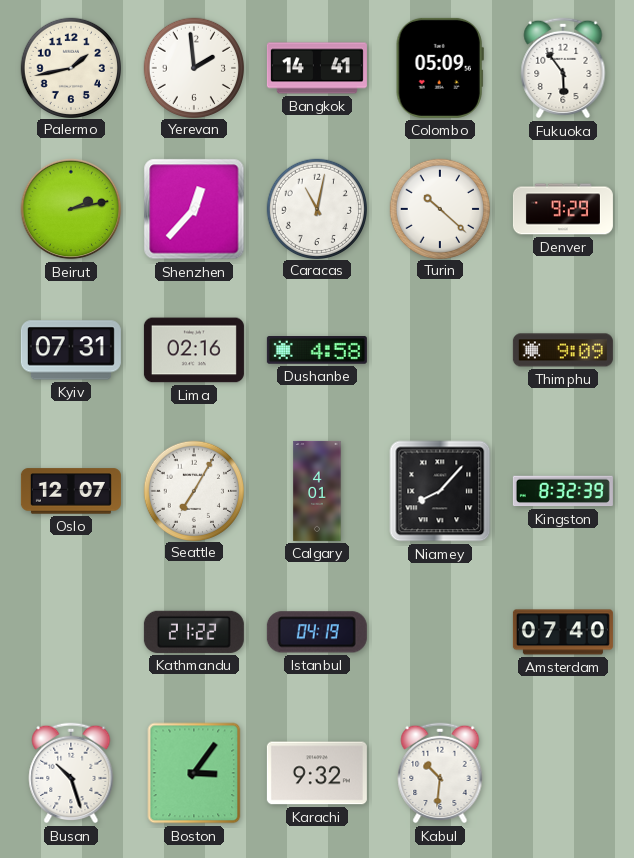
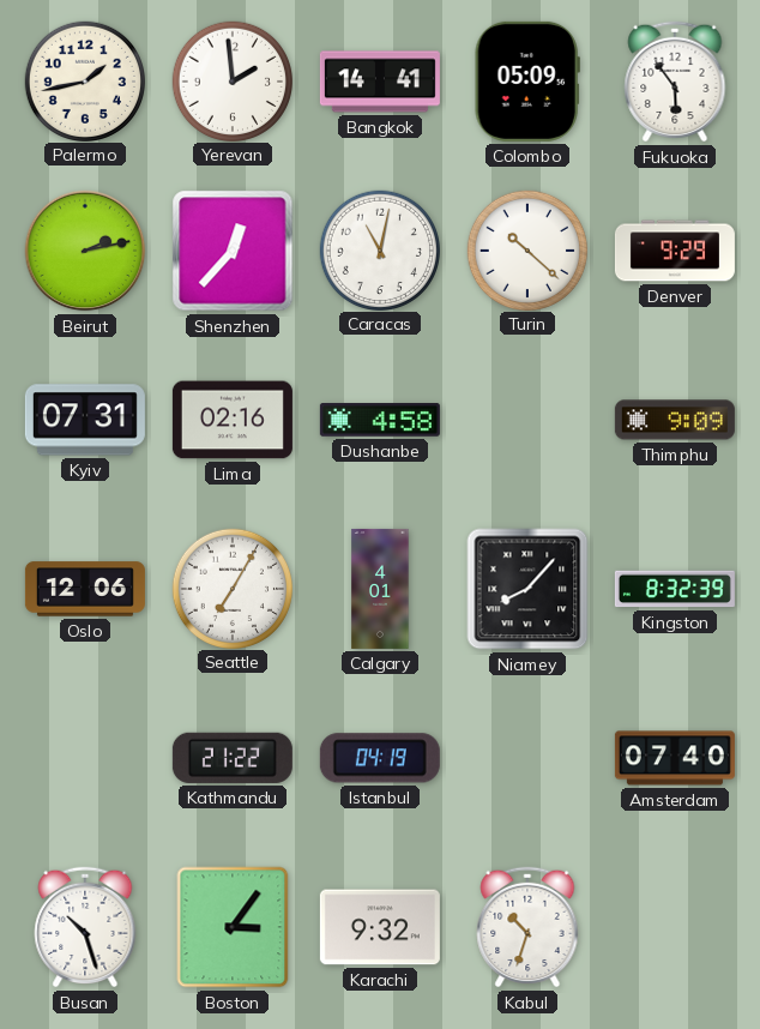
Oslo: 12:07 -> 12:06
Kabul: 10:31 -> 10:33
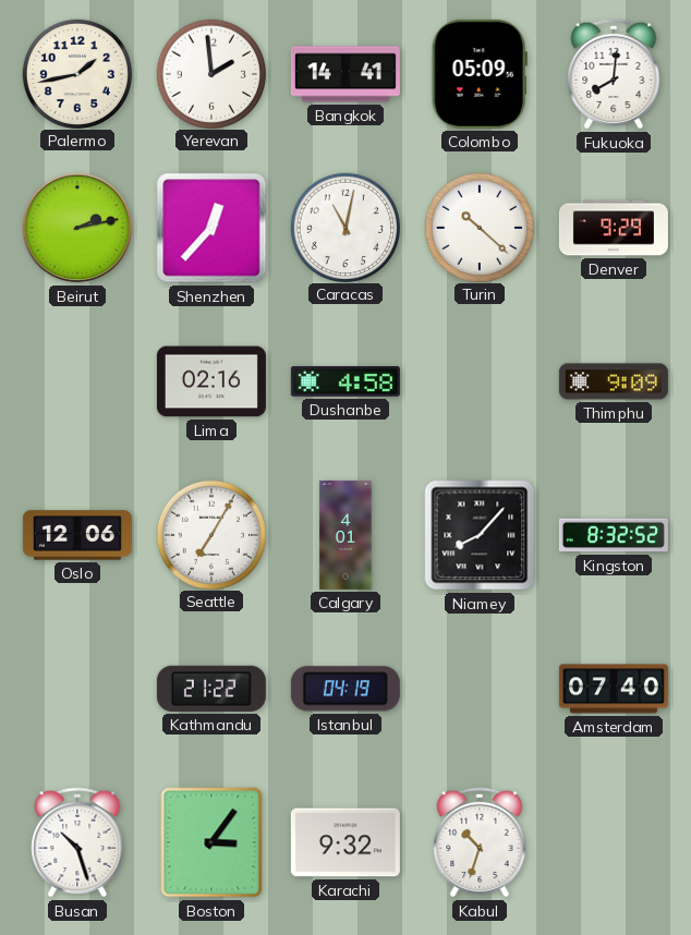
Fukuoka: 5:54 -> 8:01
Kyiv: 07:31 -> none
Kingston: 8:32:39 -> 8:32:52
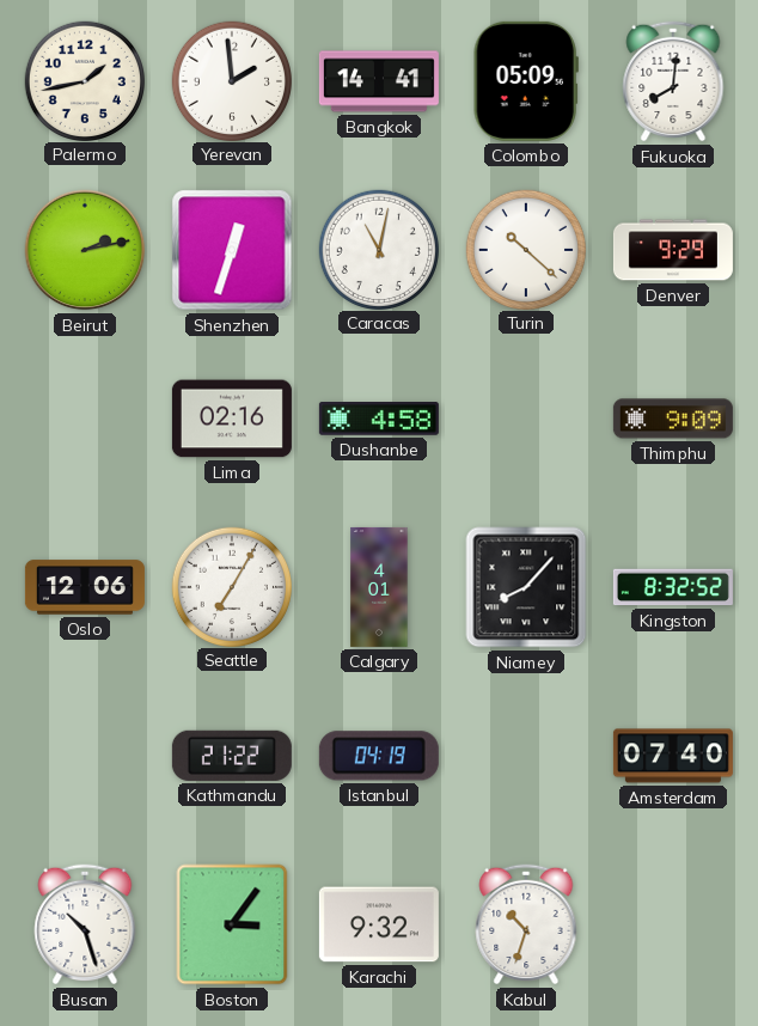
Shenzhen: 12:37 -> 12:33
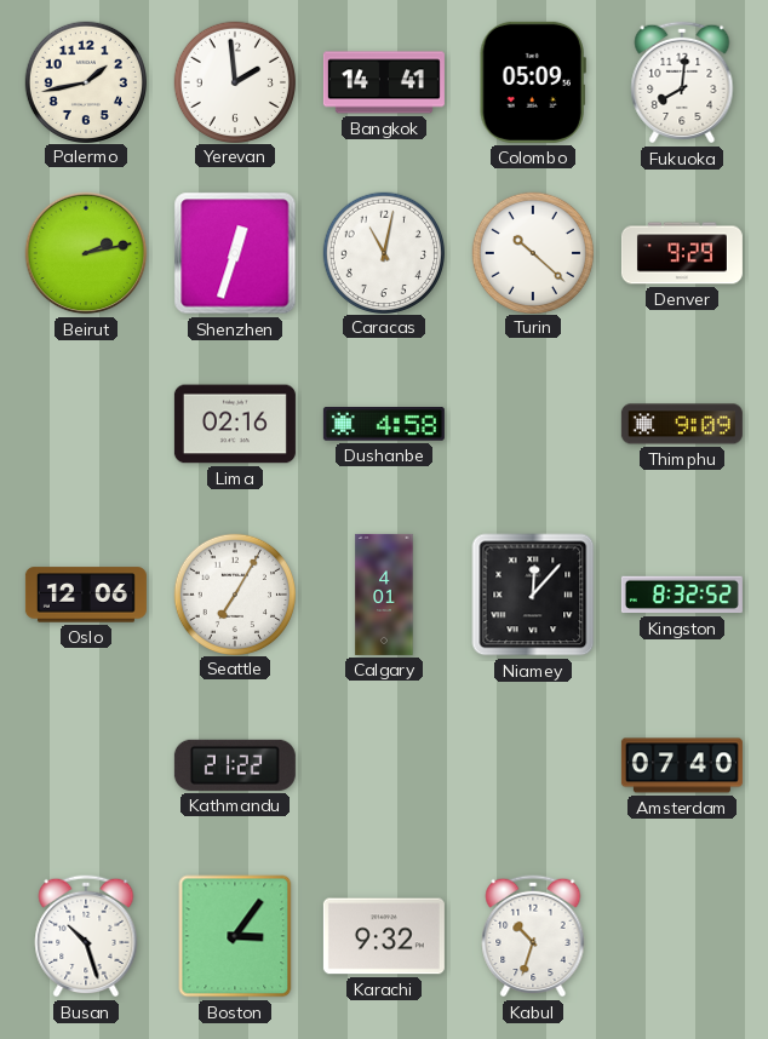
Niamey: 8:07 -> 12:07
Istanbul: 04:19 -> none
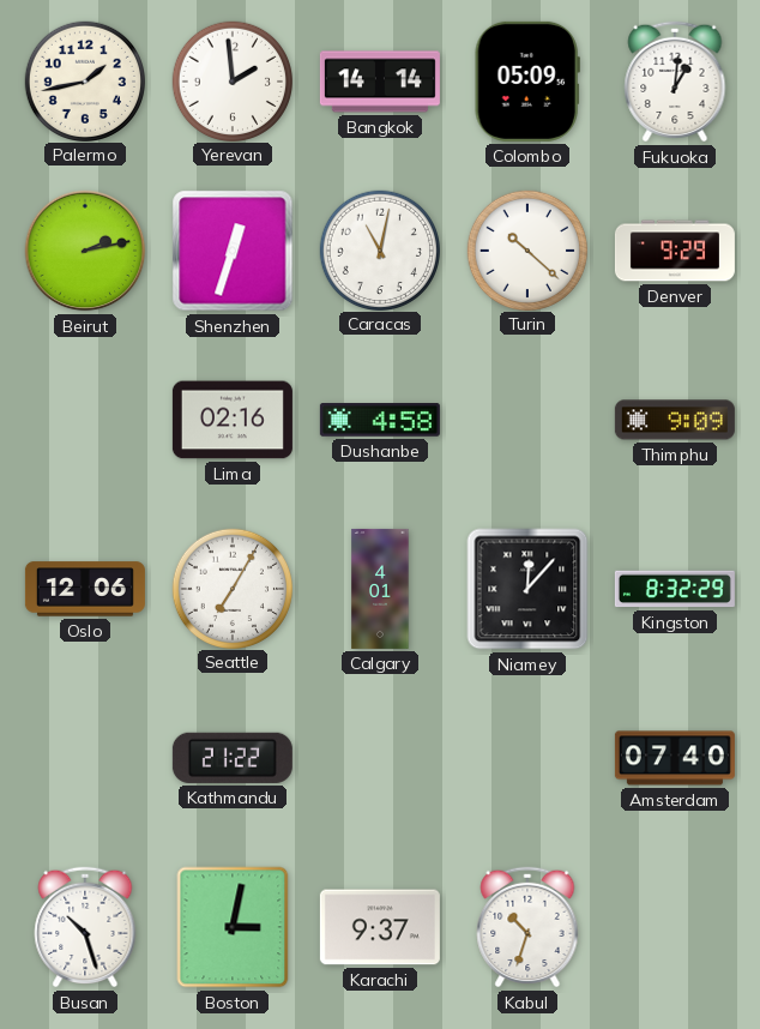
Bangkok: 14:41 -> 14:14
Fukuoka: 8:01 -> 1:01
Kingston: 8:32:52 -> 8:32:29
Boston: 3:06 -> 3:02
Karachi: 9:32 -> 9:37
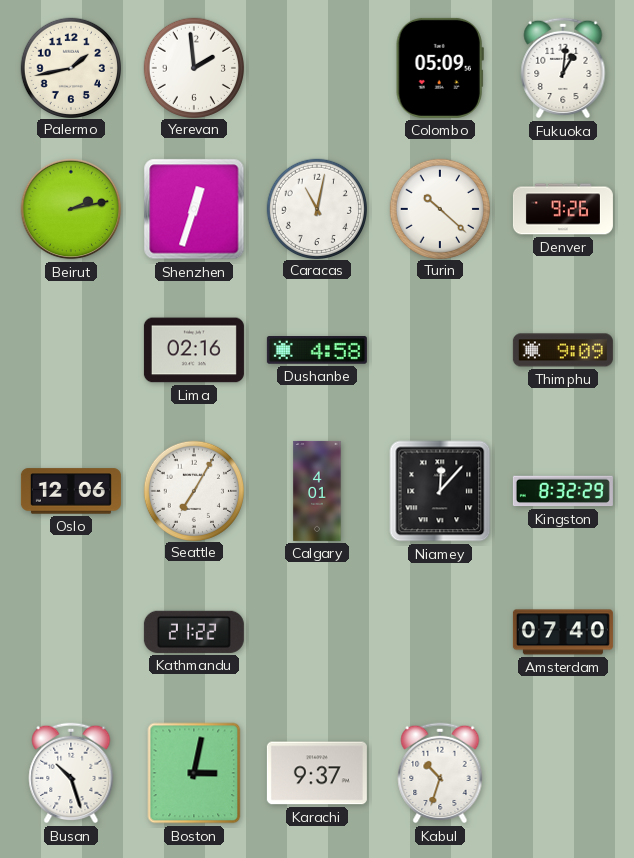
Bangkok: 14:14 -> none
Denver: 9:29 -> 9:26
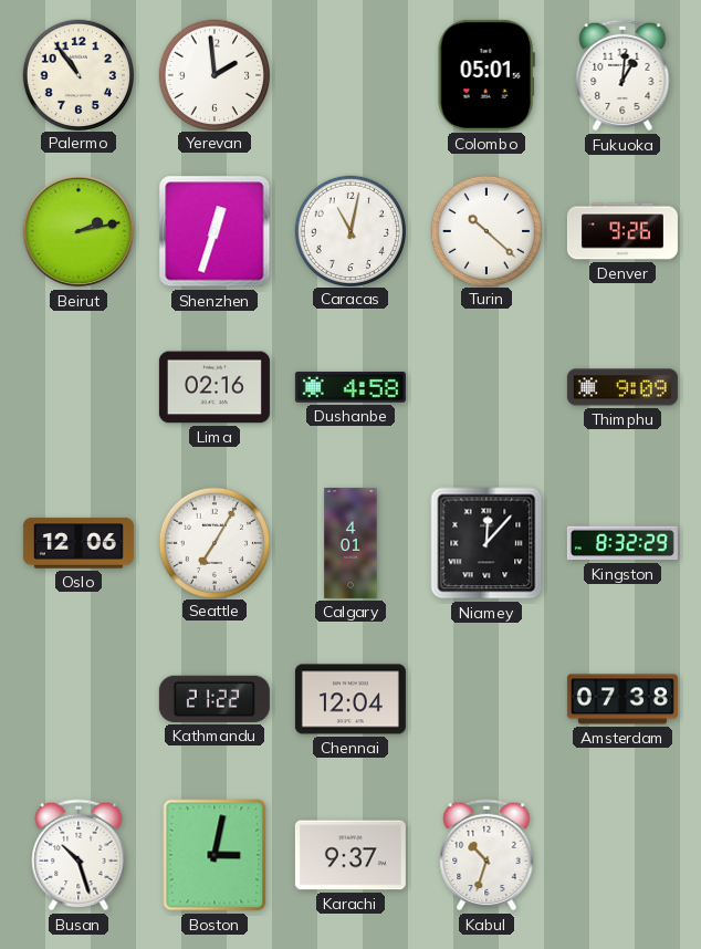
Palermo: 1:43 -> 10:54
Colombo: 05:09 -> 05:01
Chennai: none -> 12:04
Amsterdam: 07:40 -> 07:38
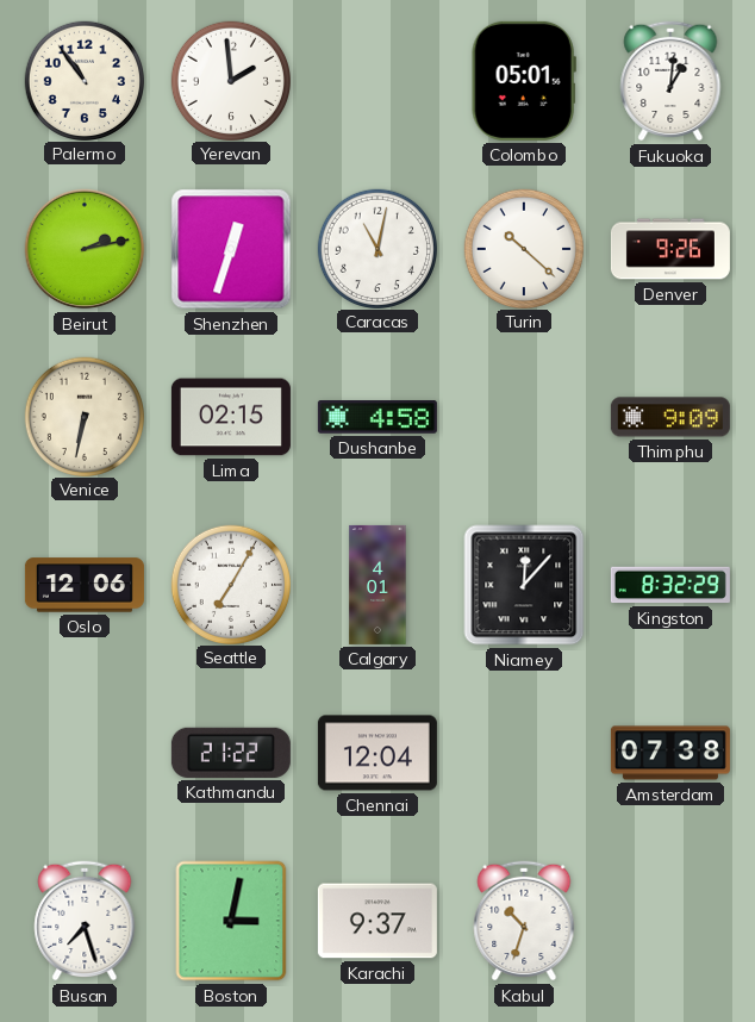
Venice: none -> 6:32
Lima: 02:16 -> 02:15
Busan: 10:27 -> 7:27
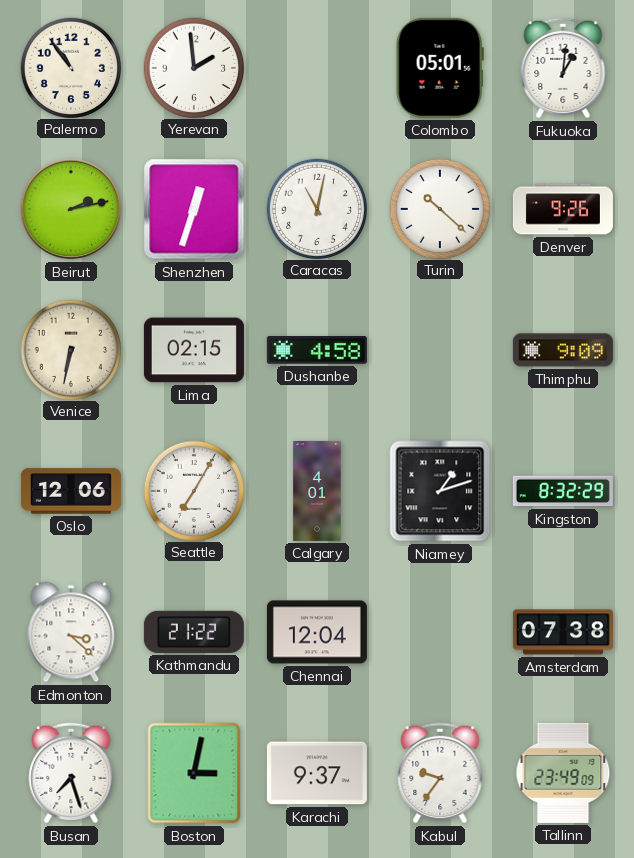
Niamey: 12:07 -> 1:12
Edmonton: none -> 3:22
Kabul: 10:33 -> 9:36
Tallinn: none -> 23:49
